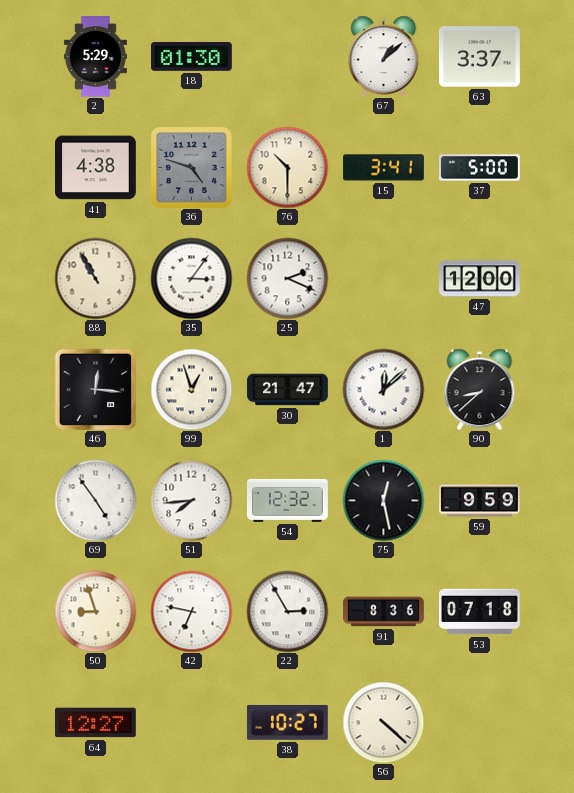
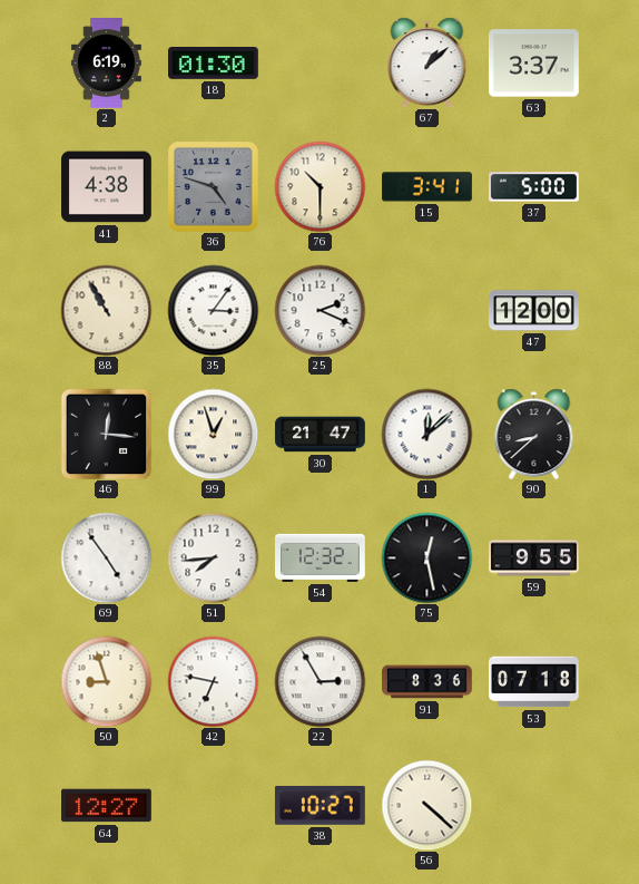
2: 5:29 -> 6:19
59: 9:59 -> 9:55
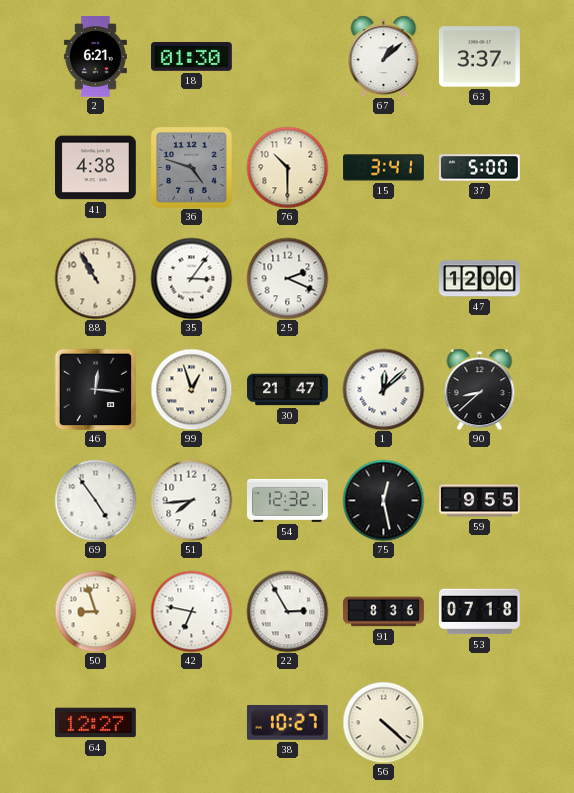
2: 6:19 -> 6:21
